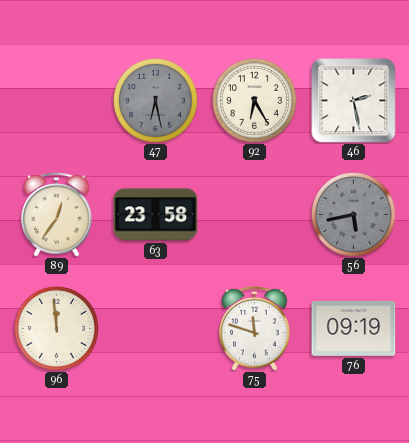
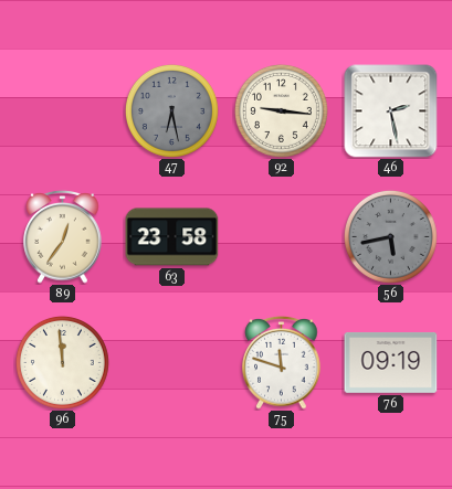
92: 6:25 -> 9:16
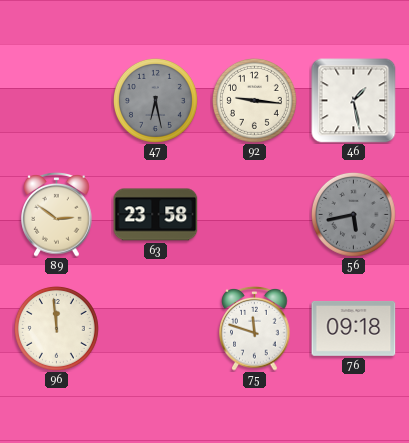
46: 2:28 -> 1:28
89: 12:36 -> 2:51
76: 09:19 -> 09:18
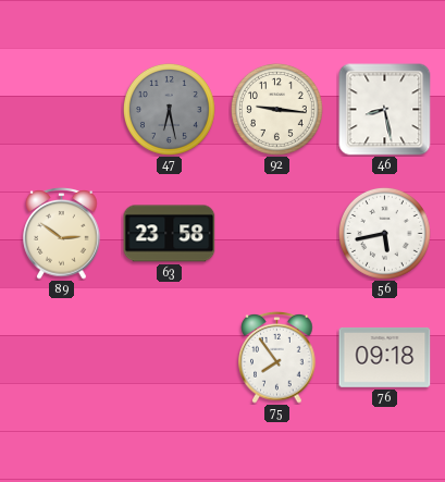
46: 1:28 -> 8:28
56 dial: grey -> white
96: 11:59 -> none
75: 11:48 -> 7:54
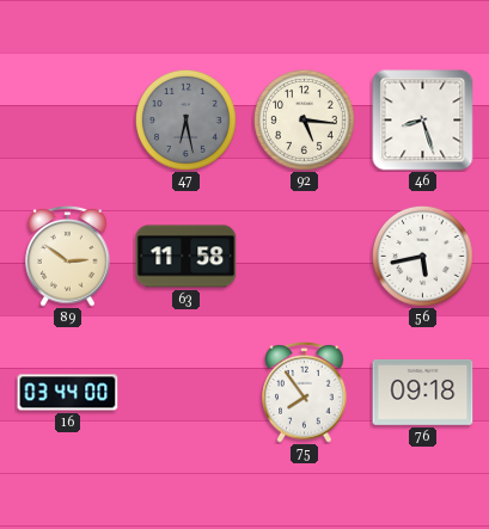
92: 9:16 -> 5:16
46: 8:28 -> 8:27
63: 23:58 -> 11:58
16: none -> 03:44
